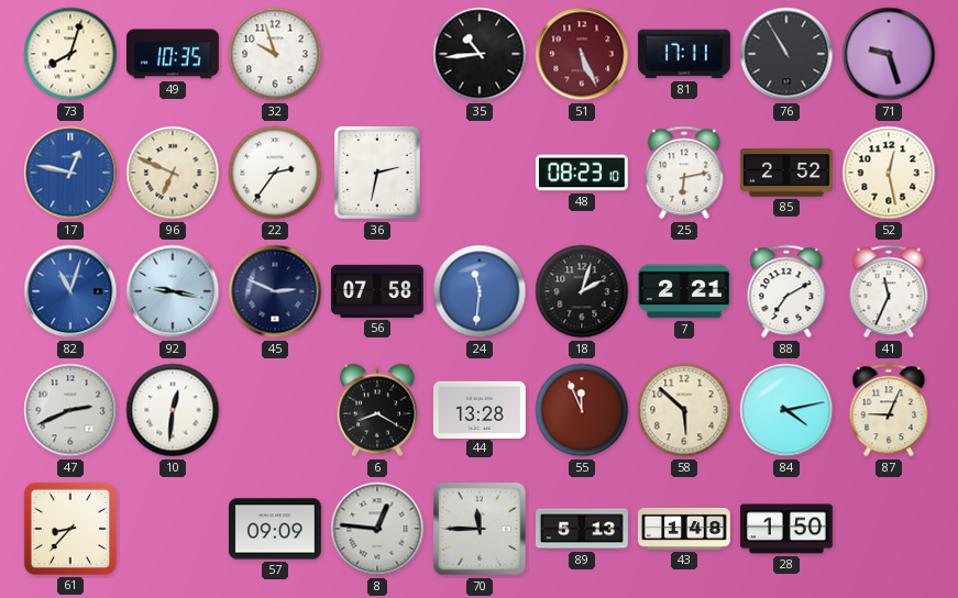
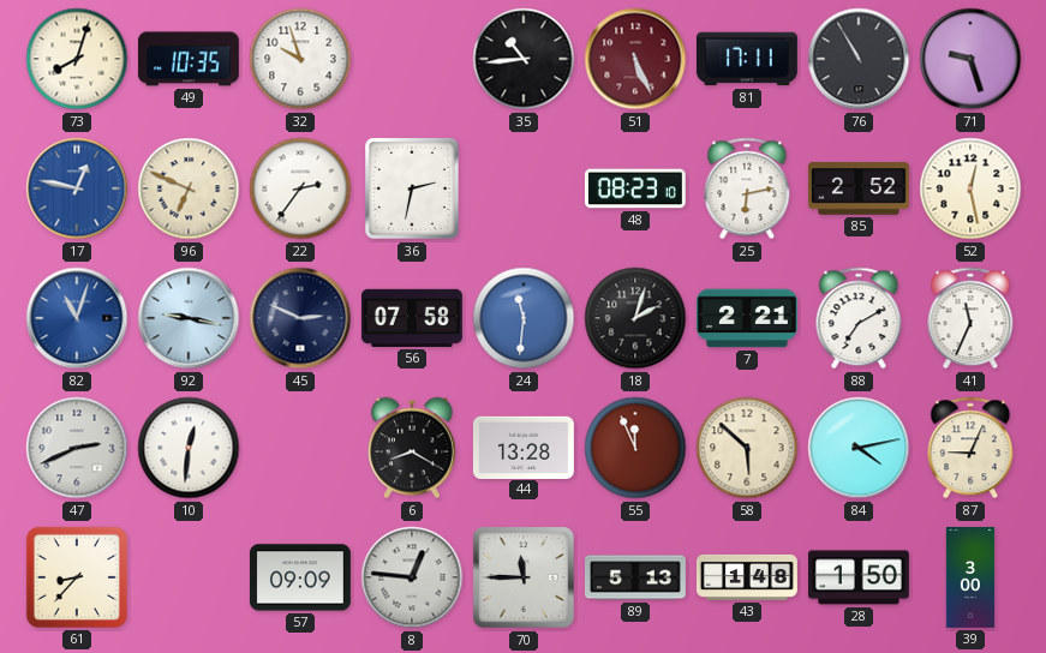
39: none -> 3:00
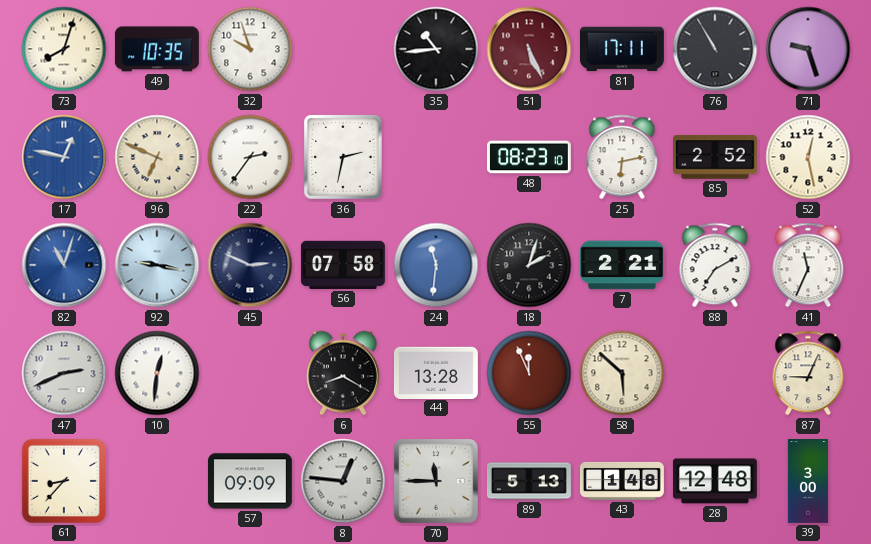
84: 4:13 -> none
28: 1:50 -> 12:48
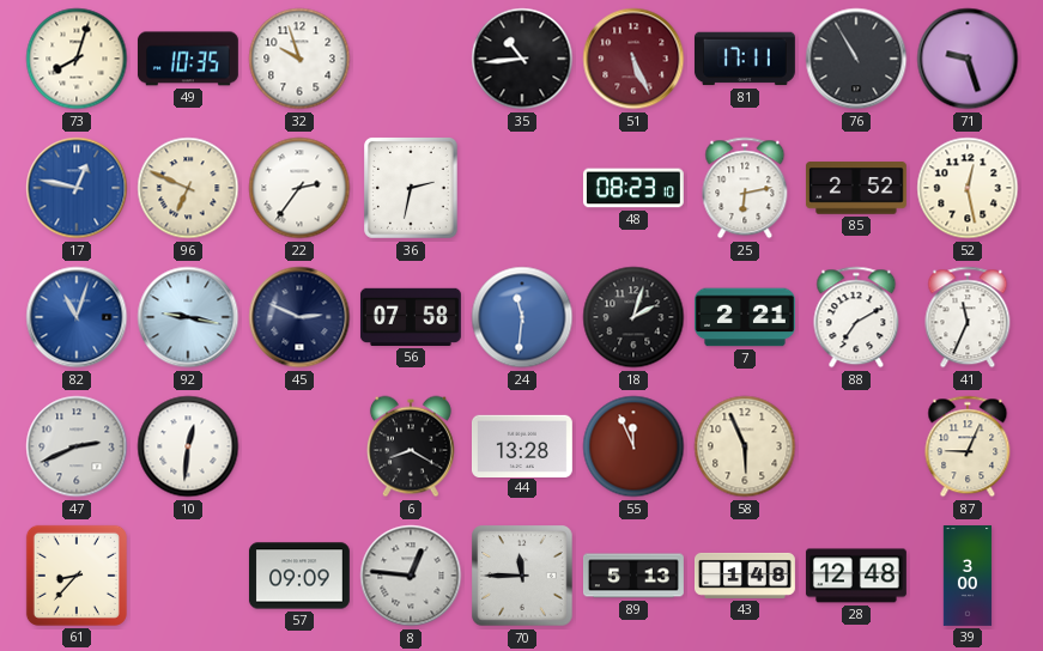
58: 5:52 -> 5:56
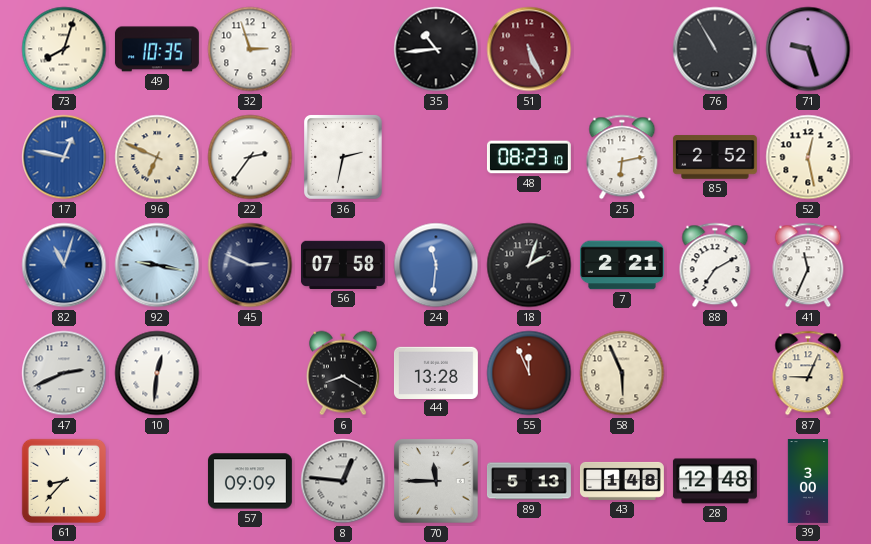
32: 9:57 -> 2:57
81: 17:11 -> none
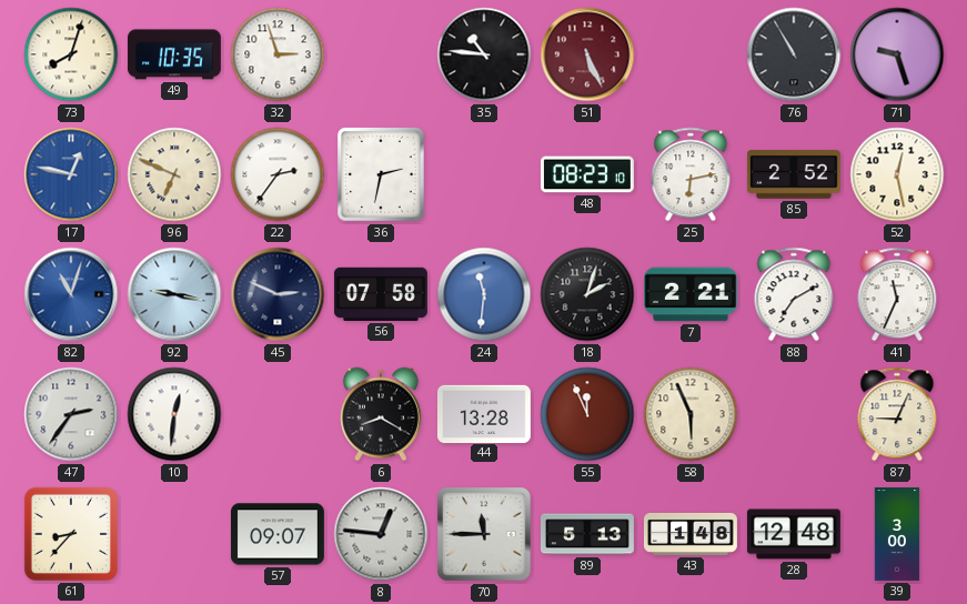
35: 10:44 -> 10:46
47: 2:41 -> 2:36
57: 09:09 -> 09:07
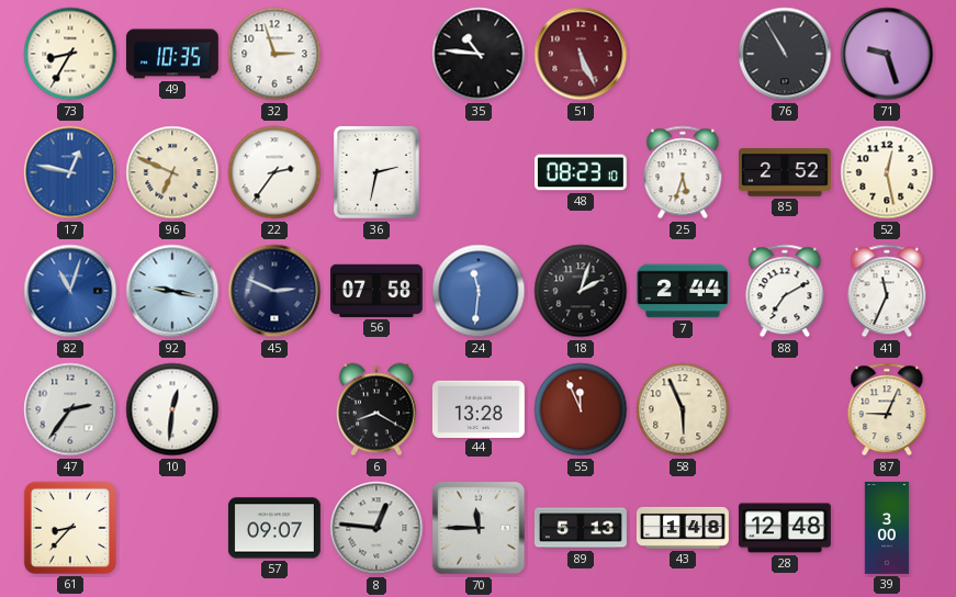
73: 8:03 -> 8:35
25: 6:13 -> 5:33
7: 2:21 -> 2:44
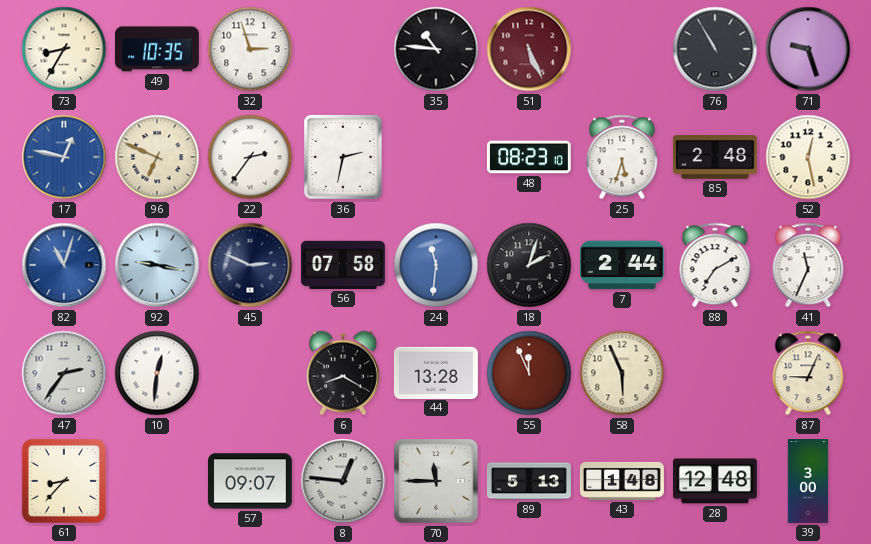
85: 2:52 -> 2:48
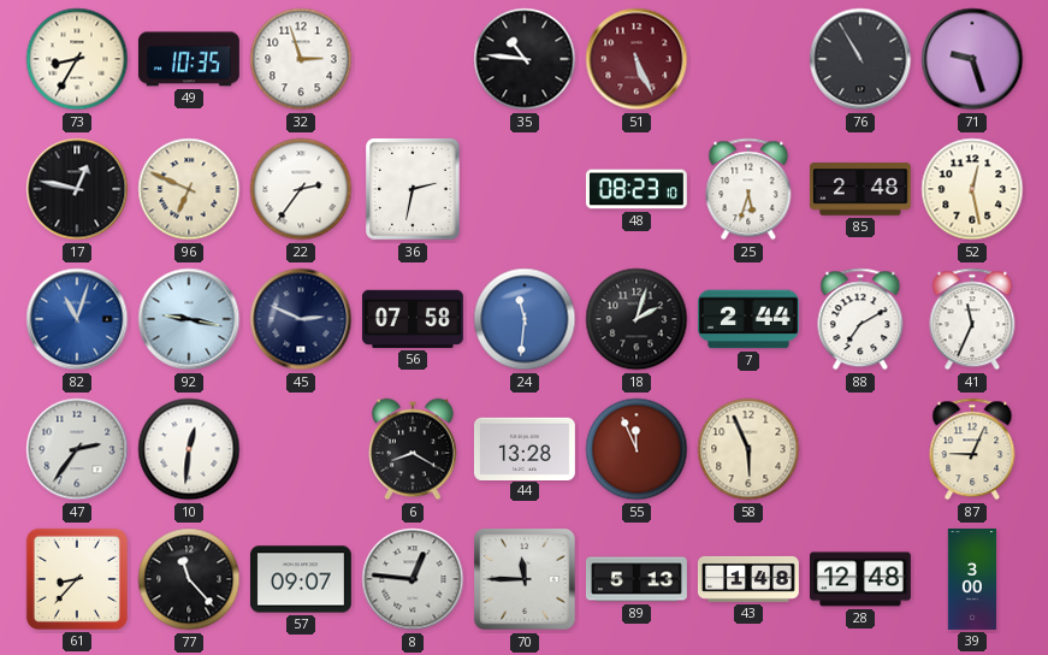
17 dial: blue -> black
77: none -> 11:23
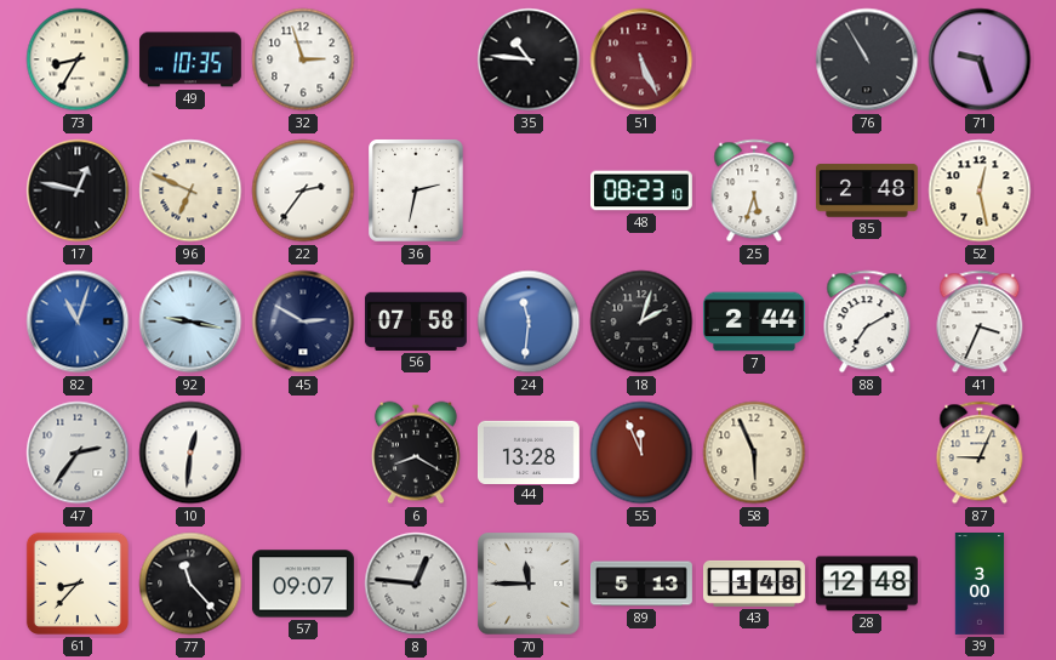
45: 2:49 -> 2:50
41: 11:34 -> 3:34
